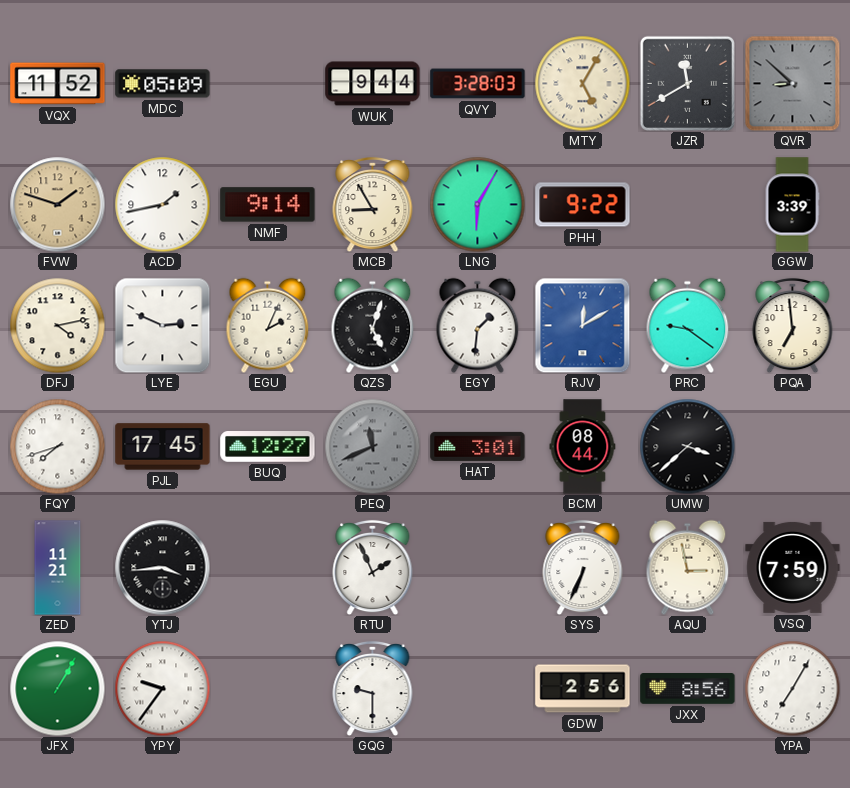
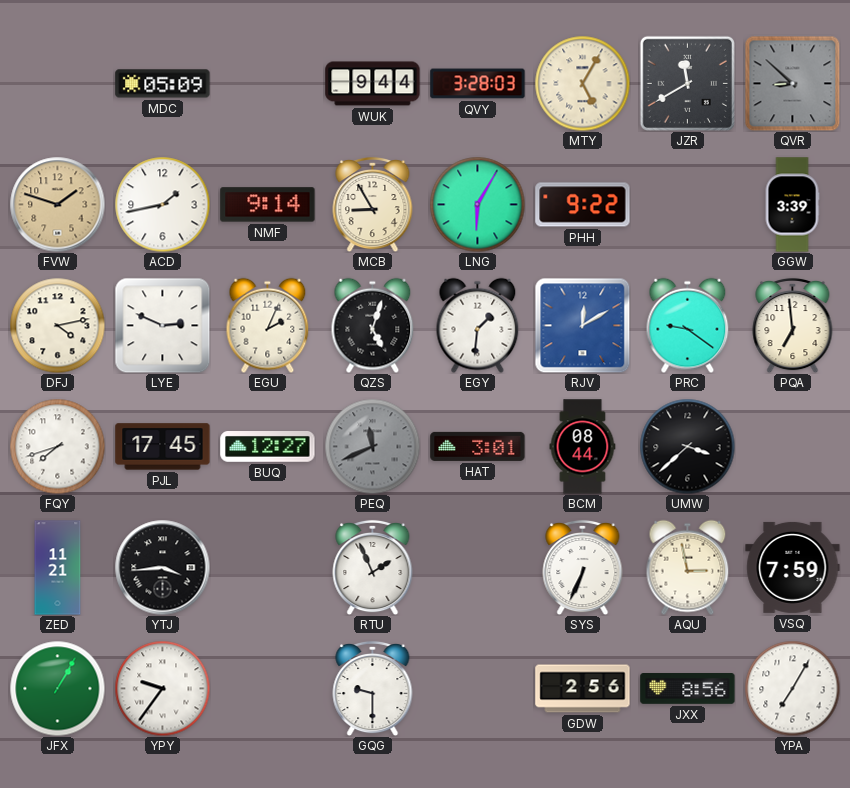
VQX: 11:52 -> none
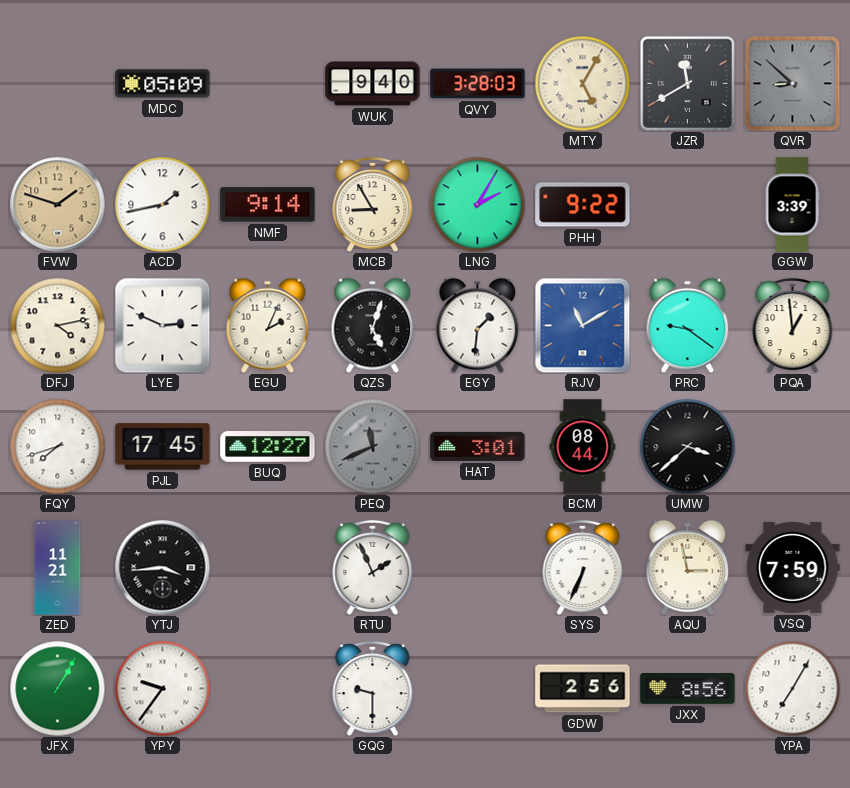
WUK: 9:44 -> 9:40
LNG: 6:05 -> 2:05
RJV: 12:10 -> 11:10
PQA: 6:59 -> 12:59
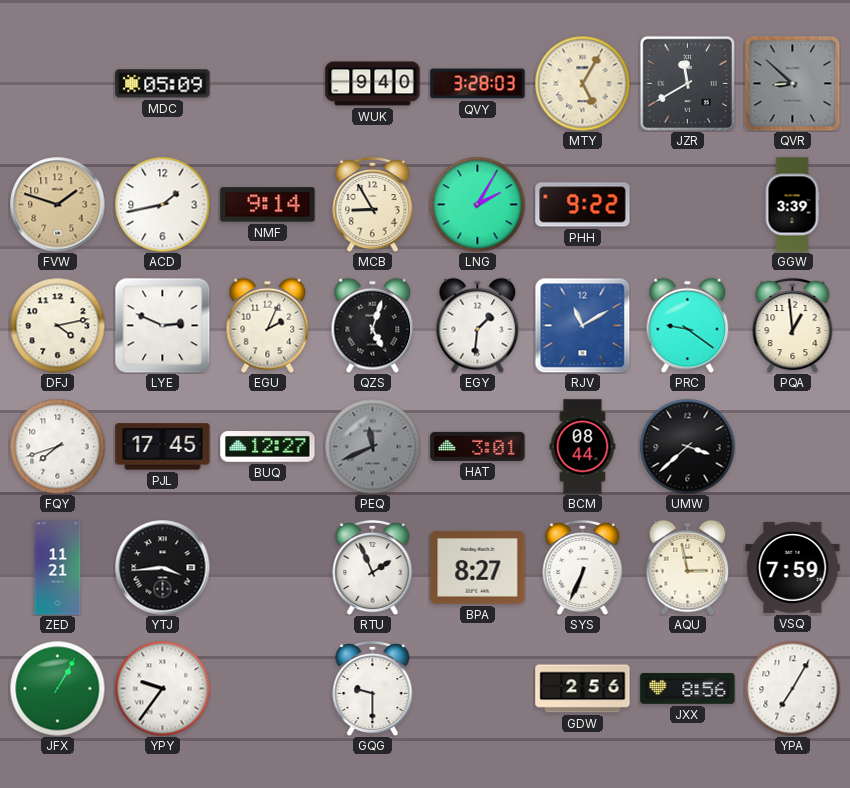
BPA: none -> 8:27
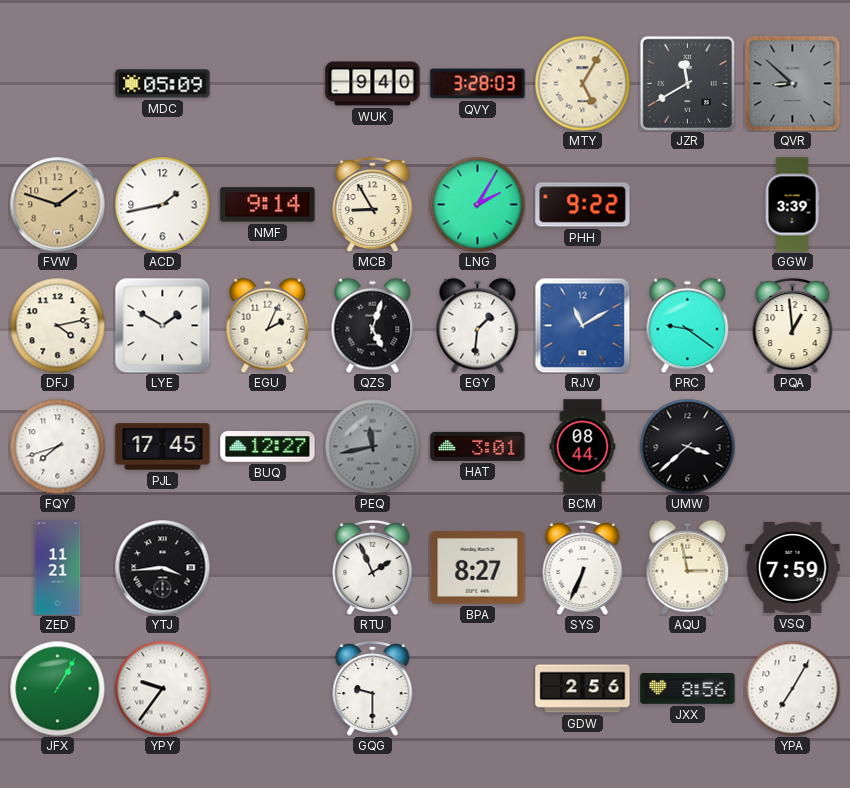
LYE: 2:49 -> 1:50
PEQ: 11:41 -> 11:43
